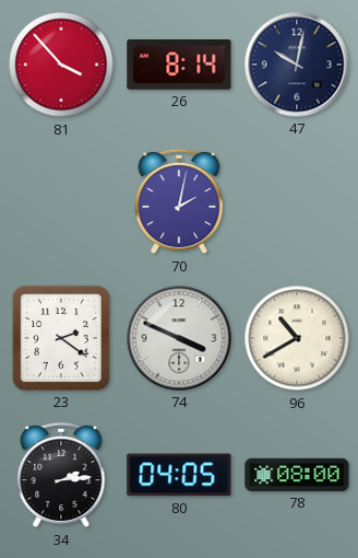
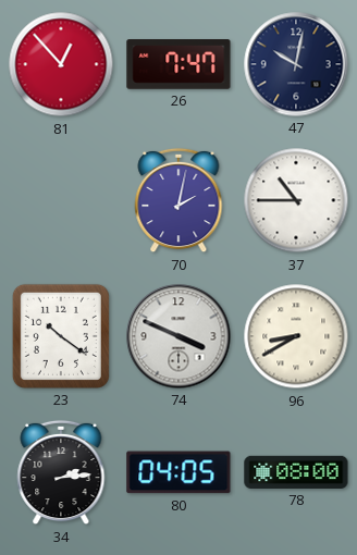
81: 3:53 -> 12:53
26: 8:14 -> 7:47
37: none -> 10:45
23: 2:21 -> 10:21
96: 10:40 -> 8:40
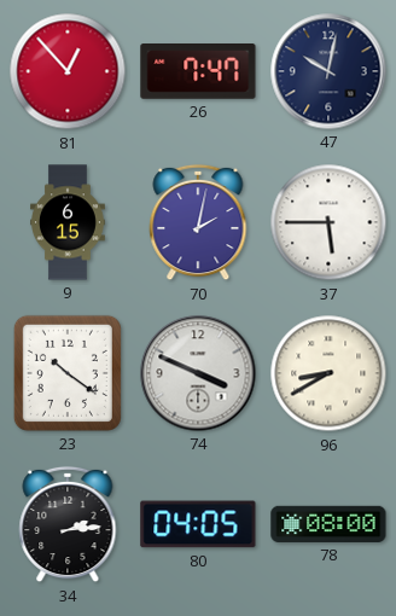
9: none -> 6:15
37: 10:45 -> 5:45
